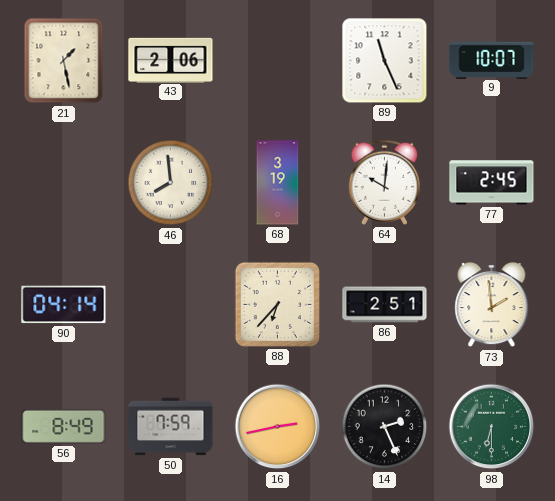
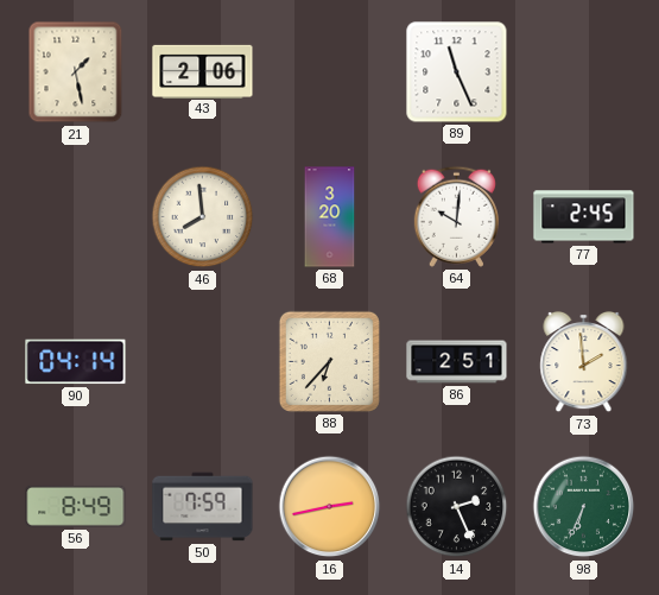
9: 10:07 -> none
68: 3:19 -> 3:20
98: 6:30 -> 6:34
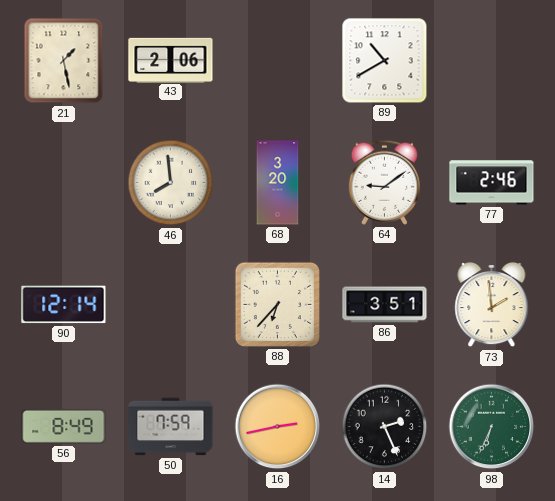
89: 11:26 -> 10:40
64: 10:01 -> 9:09
77: 2:45 -> 2:46
90: 04:14 -> 12:14
86: 2:51 -> 3:51
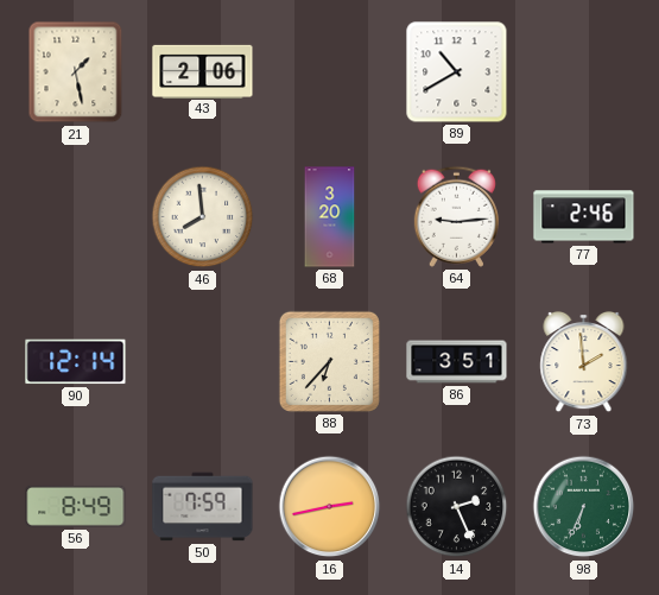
64: 9:09 -> 9:14
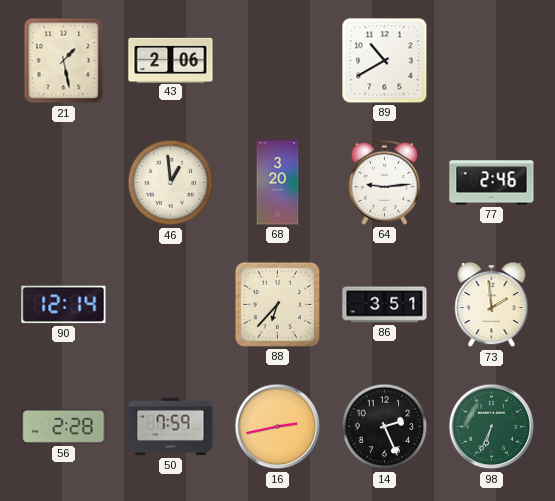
46: 7:59 -> 12:59
56: 8:49 -> 2:28
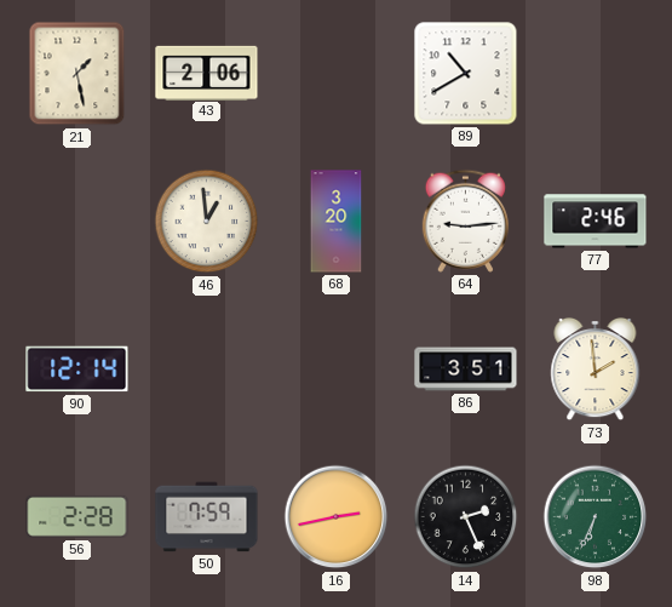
88: 6:37 -> none
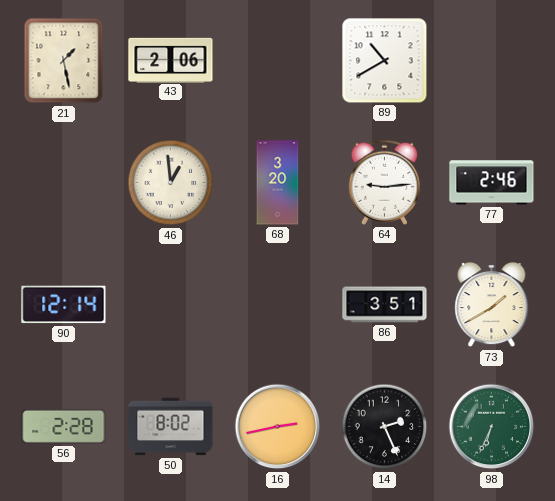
73: 1:59 -> 1:40
50: 7:59 -> 8:02
